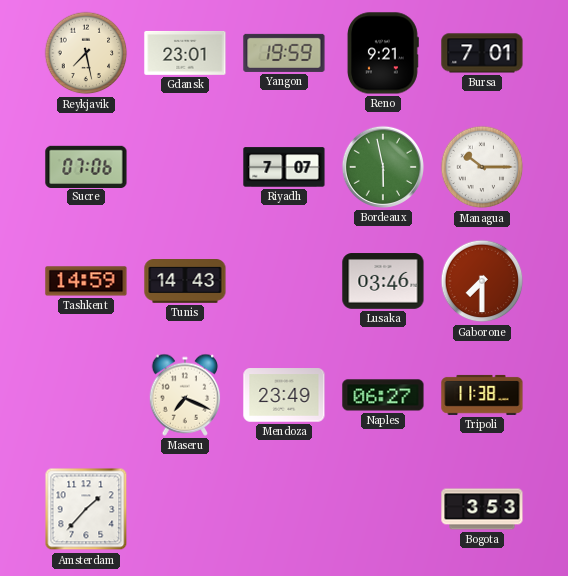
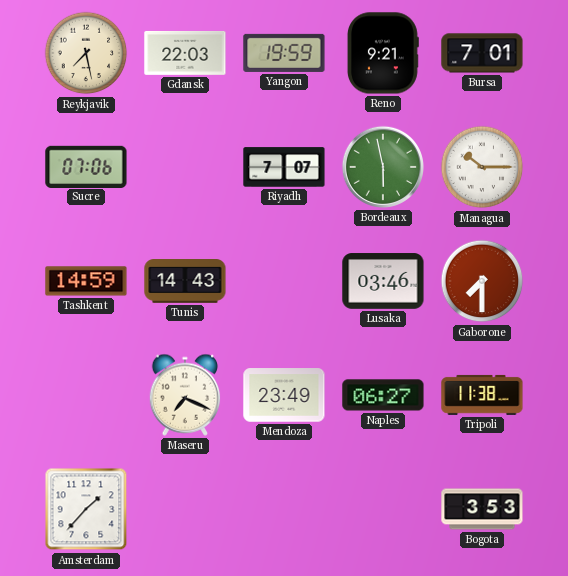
Gdansk: 23:01 -> 22:03
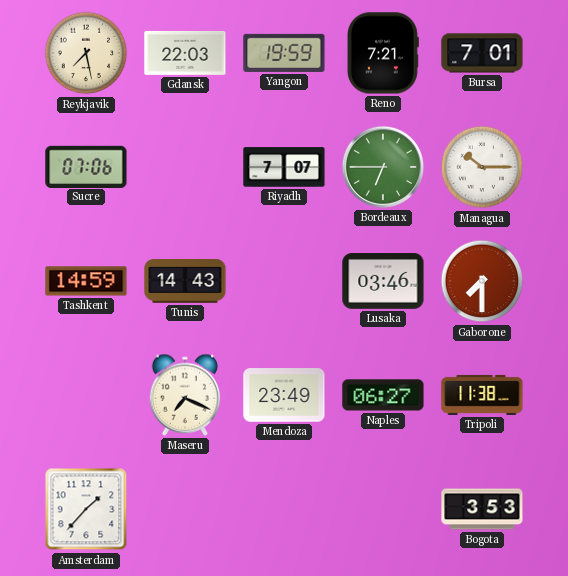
Reno: 9:21 -> 7:21
Bordeaux: 5:58 -> 6:45
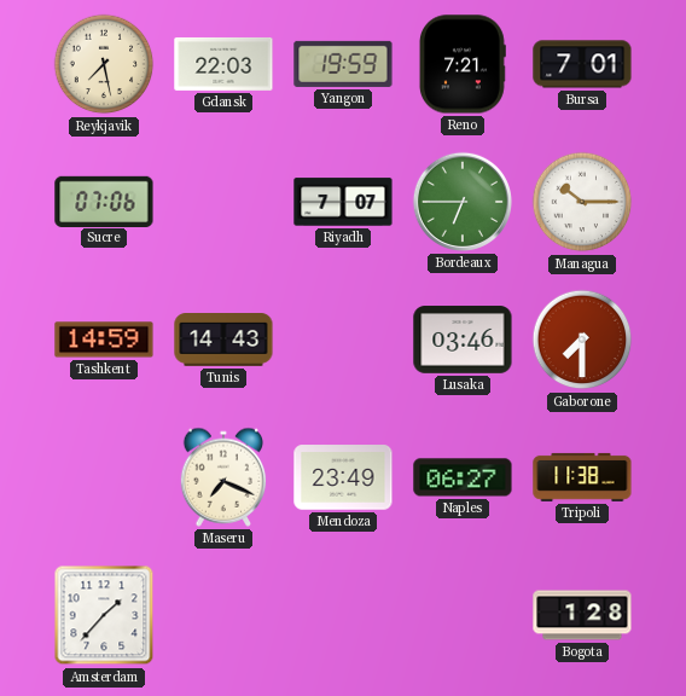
Bogota: 3:53 -> 1:28
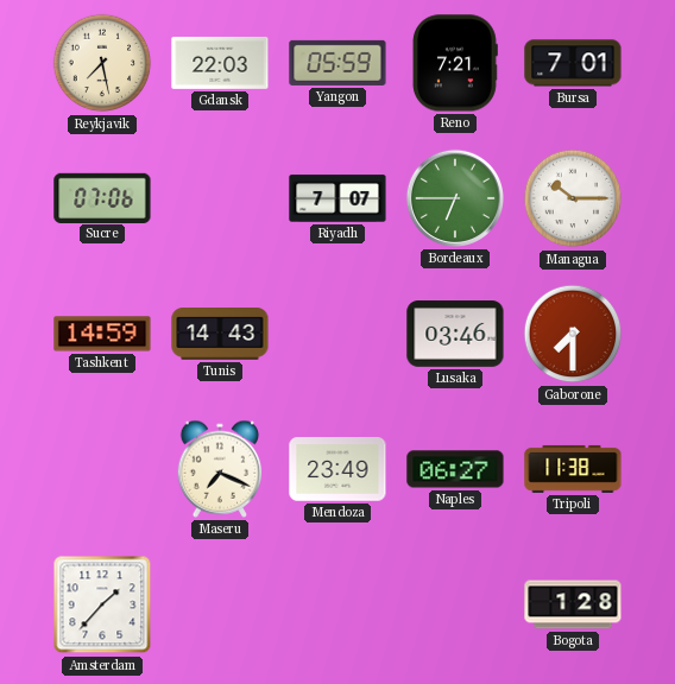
Yangon: 19:59 -> 05:59
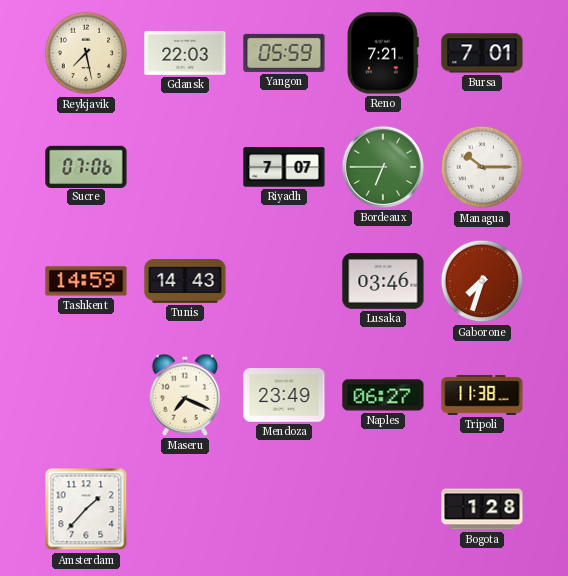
Gaborone: 7:30 -> 7:33
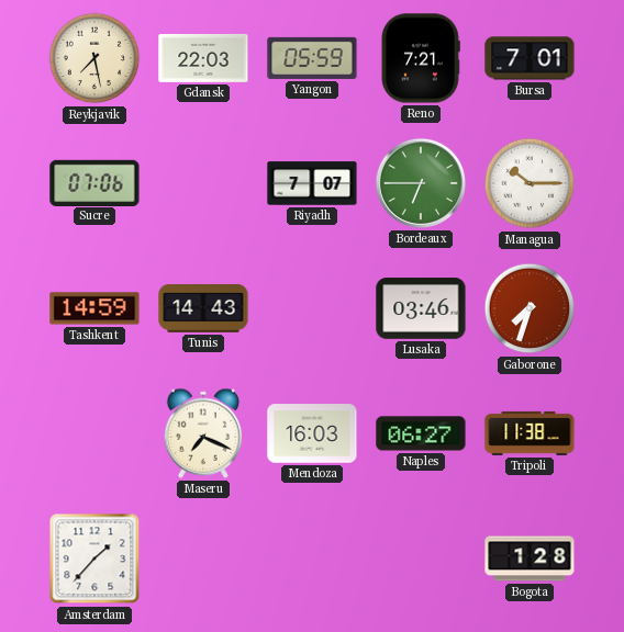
Mendoza: 23:49 -> 16:03
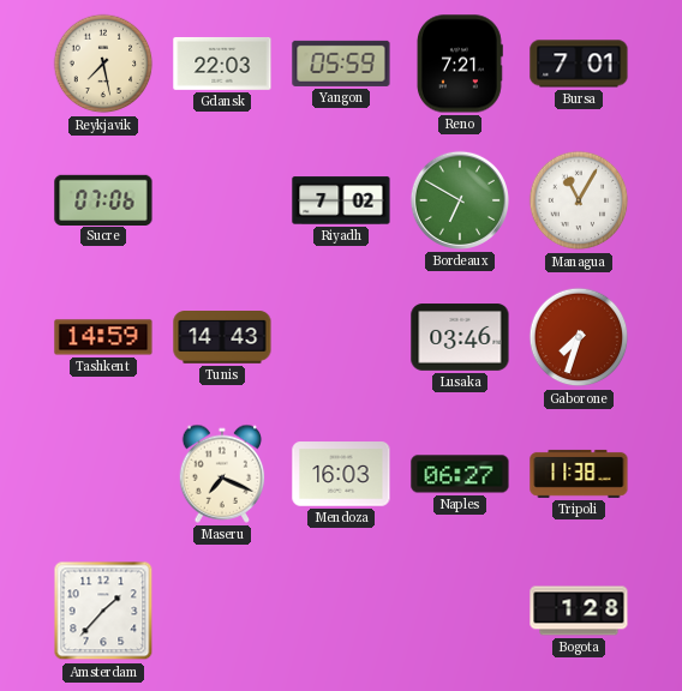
Riyadh: 7:07 -> 7:02
Bordeaux: 6:45 -> 6:50
Managua: 10:15 -> 11:05
